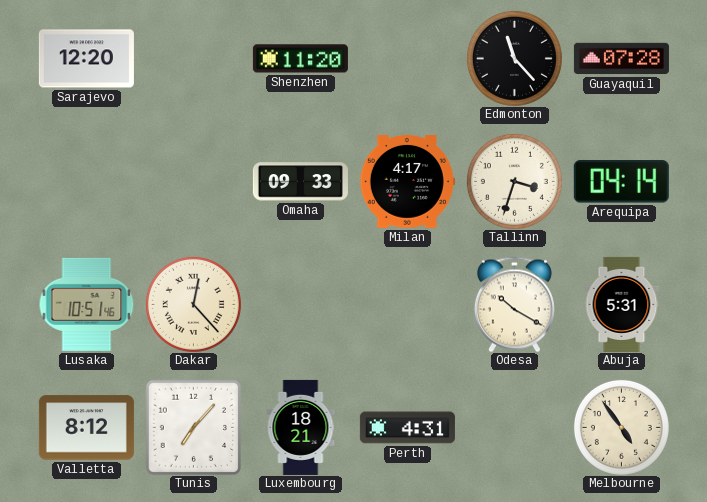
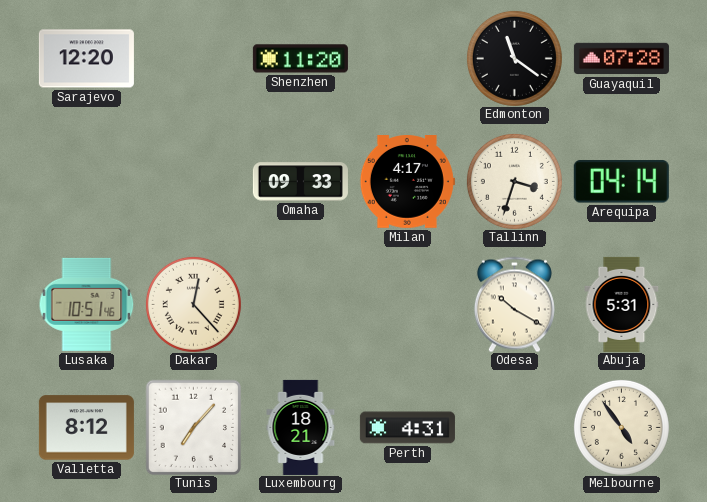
Edmonton: 11:23 -> 11:21
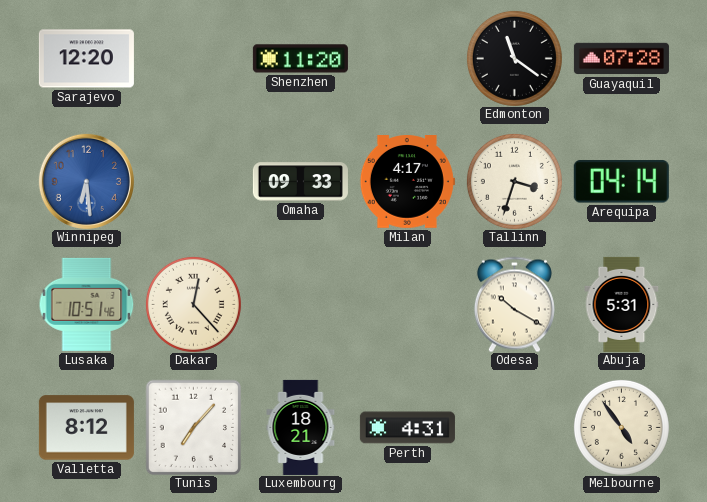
Winnipeg: none -> 6:29
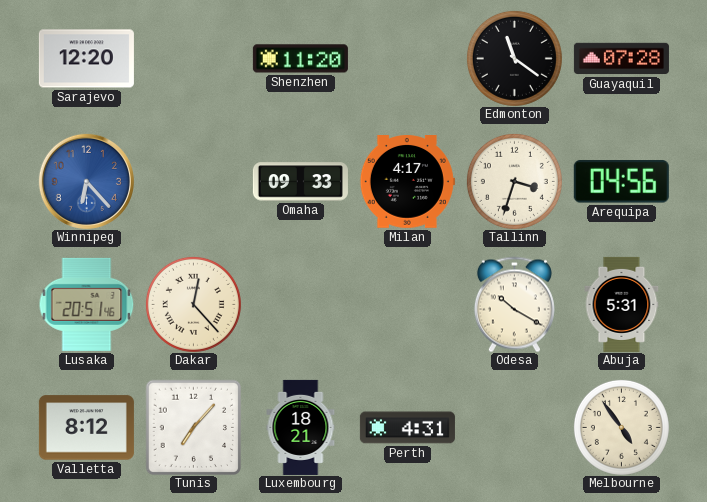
Winnipeg: 6:29 -> 6:23
Arequipa: 04:14 -> 04:56
Lusaka: 10:51 -> 20:51
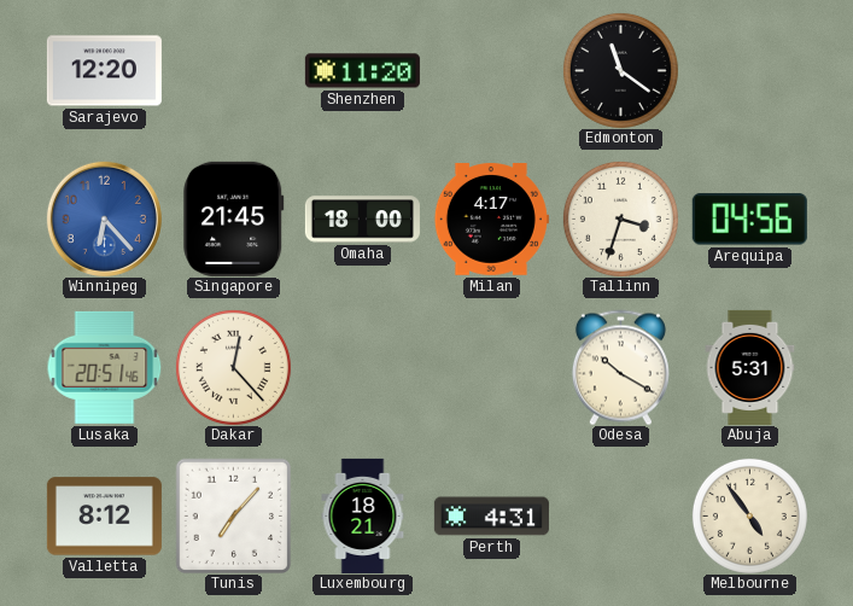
Guayaquil: 07:28 -> none
Singapore: none -> 21:45
Omaha: 09:33 -> 18:00
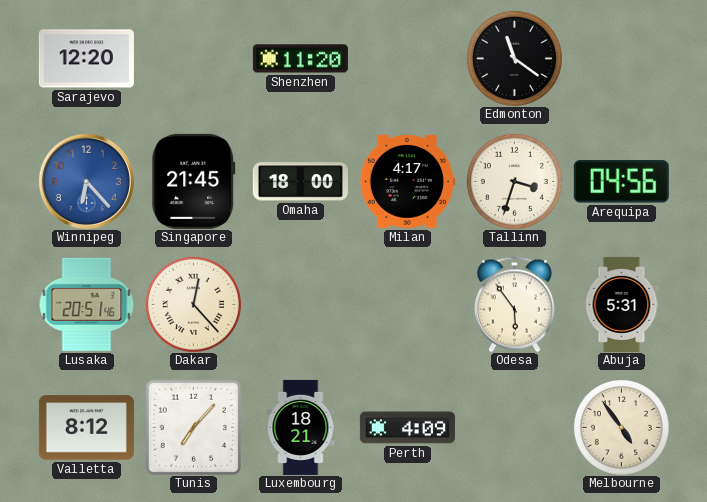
Odesa: 10:20 -> 5:54
Perth: 4:31 -> 4:09
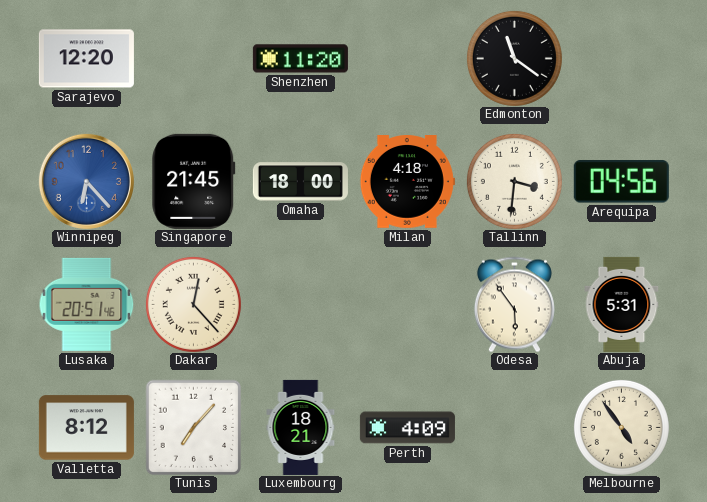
Milan: 4:17 -> 4:18
Tallinn: 3:33 -> 3:31
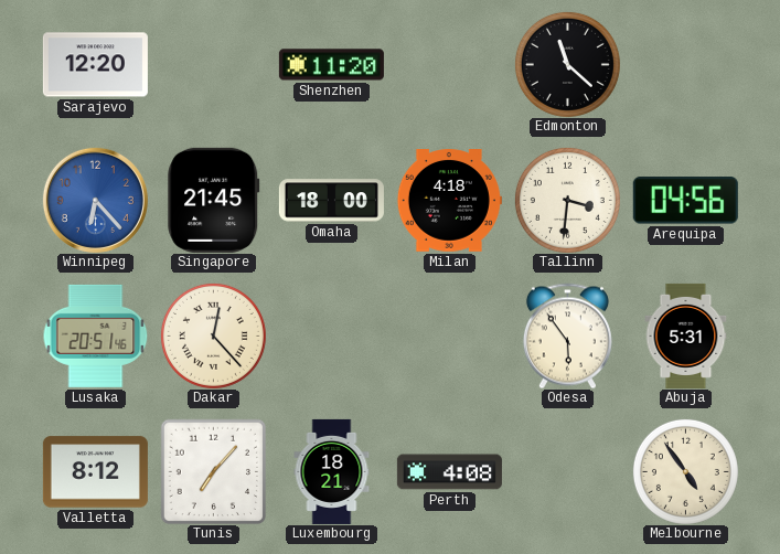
Edmonton: 11:21 -> 11:22
Perth: 4:09 -> 4:08
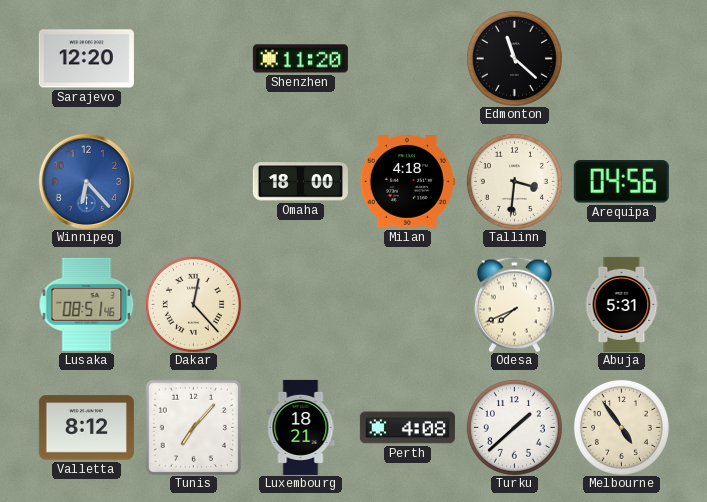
Singapore: 21:45 -> none
Lusaka: 20:51 -> 08:51
Odesa: 5:54 -> 7:41
Turku: none -> 1:38
